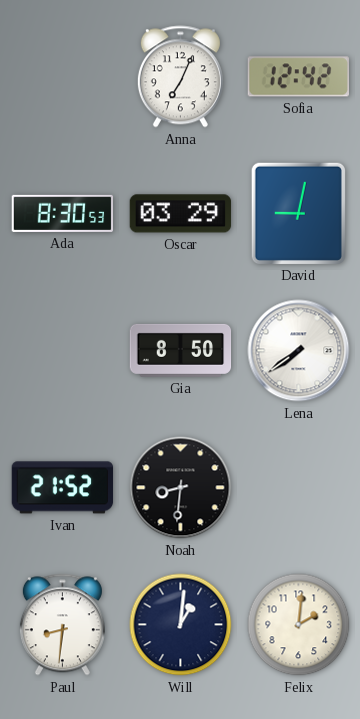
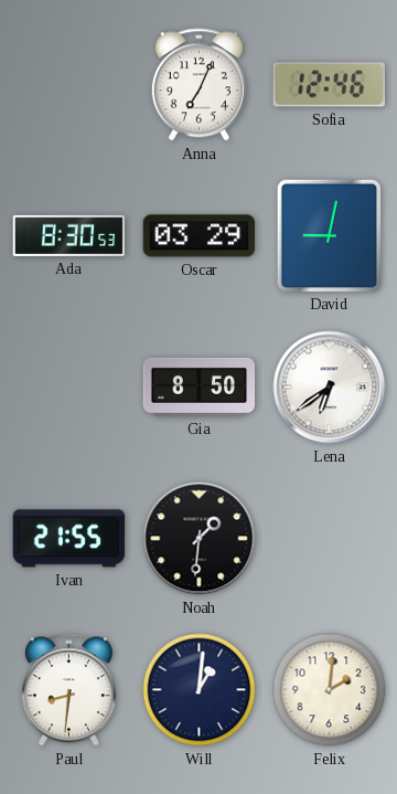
Sofia: 12:42 -> 12:46
Lena: 7:39 -> 6:39
Ivan: 21:52 -> 21:55
Noah: 8:31 -> 1:31
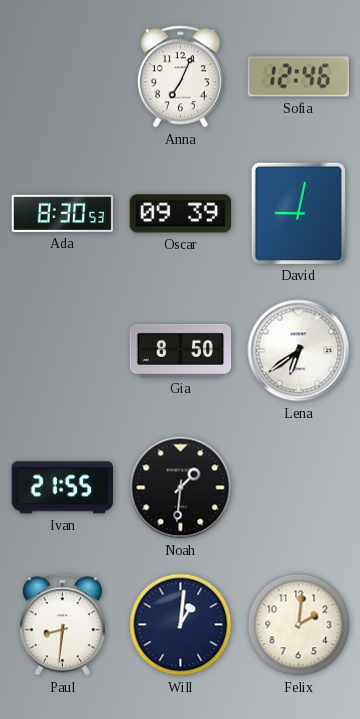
Oscar: 03:29 -> 09:39
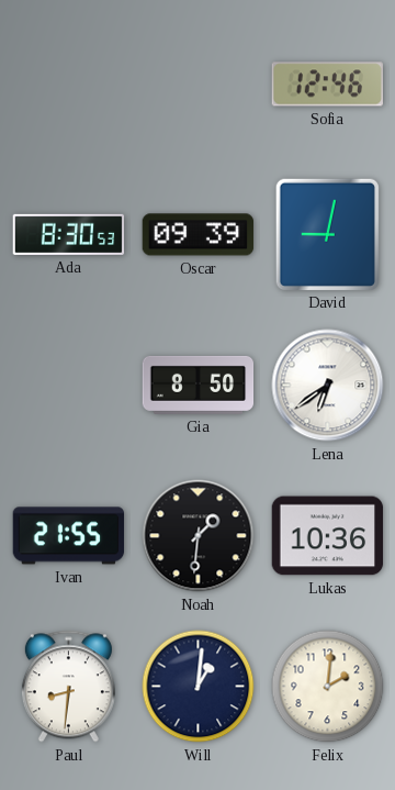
Anna: 7:04 -> none
Lukas: none -> 10:36
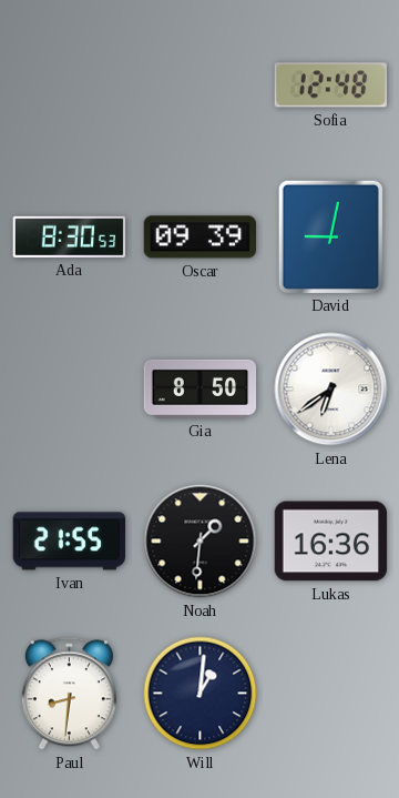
Sofia: 12:46 -> 12:48
Lukas: 10:36 -> 16:36
Felix: 2:01 -> none
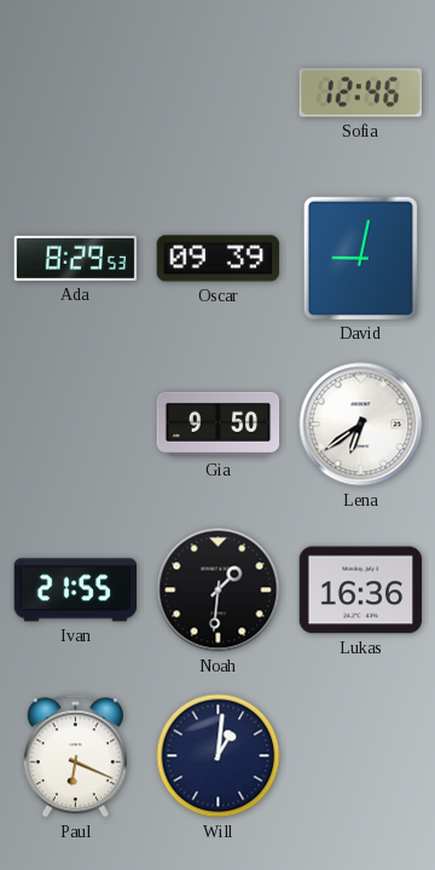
Sofia: 12:48 -> 12:46
Ada: 8:30 -> 8:29
Gia: 8:50 -> 9:50
Paul: 8:31 -> 6:19
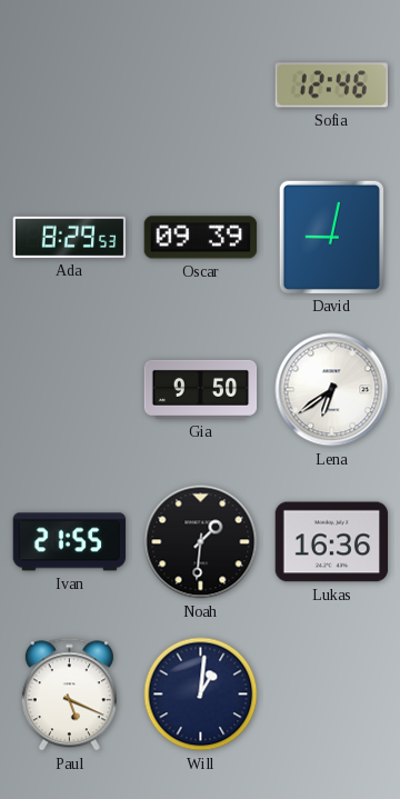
Paul: 6:19 -> 5:19
